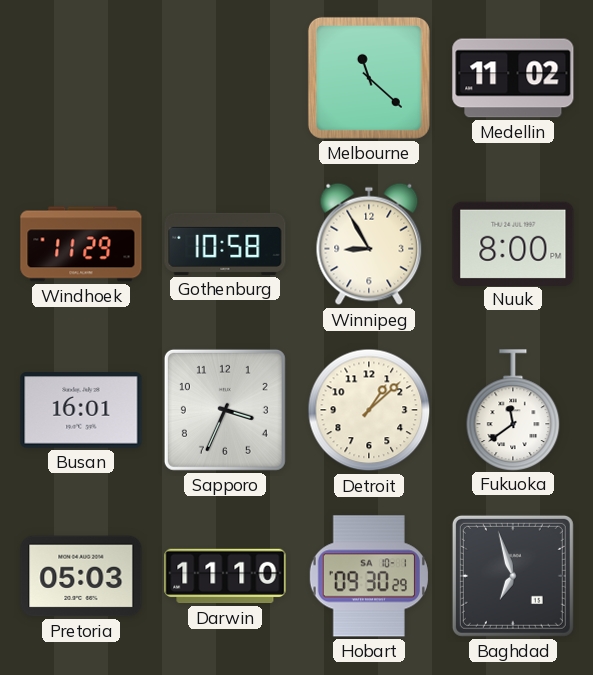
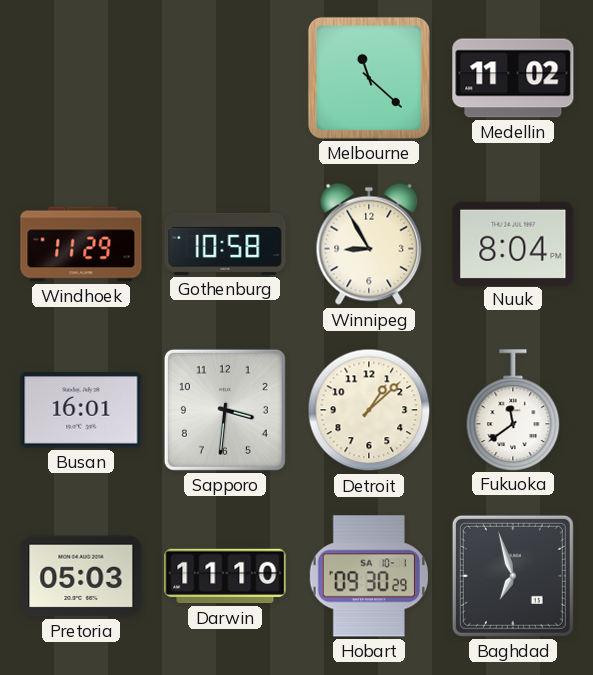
Nuuk: 8:00 -> 8:04
Sapporo: 3:34 -> 3:31
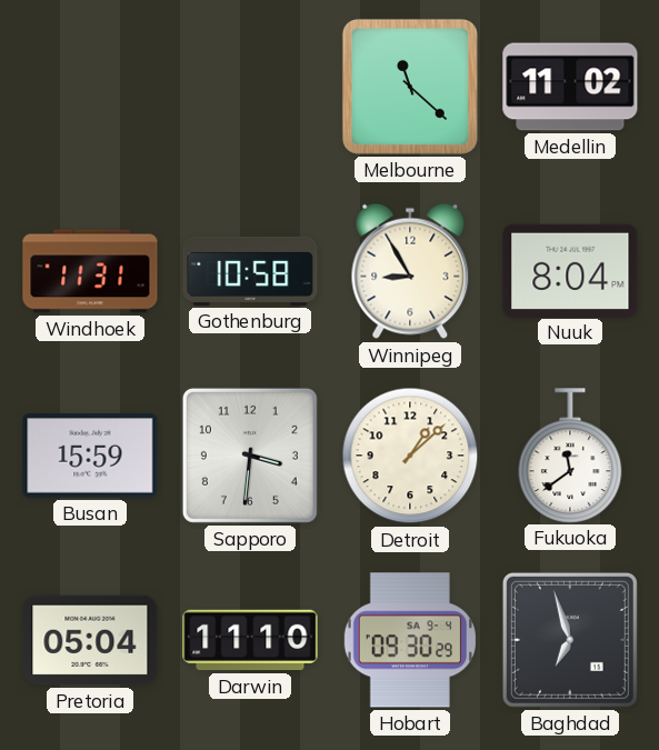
Windhoek: 11:29 -> 11:31
Busan: 16:01 -> 15:59
Pretoria: 05:03 -> 05:04
Hobart date: SA 10-1 -> SA 9-4
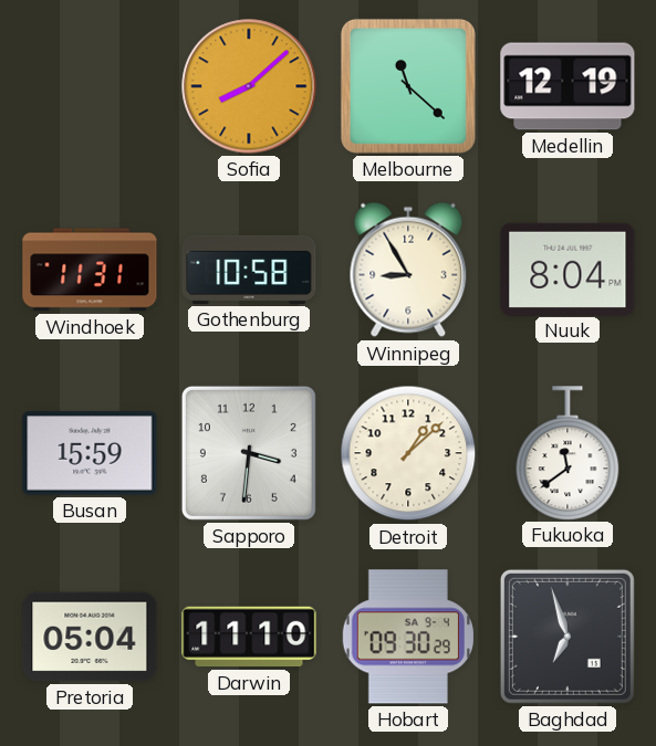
Sofia: none -> 8:08
Medellin: 11:02 -> 12:19
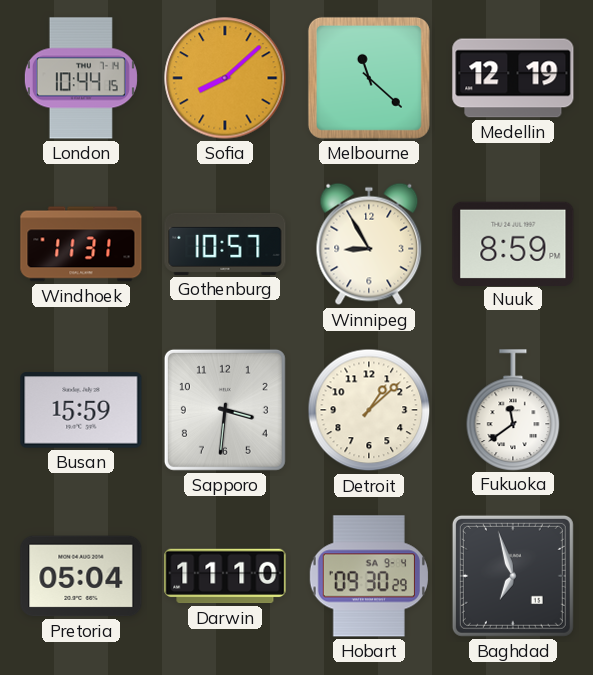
London: none -> 10:44
Gothenburg: 10:58 -> 10:57
Nuuk: 8:04 -> 8:59
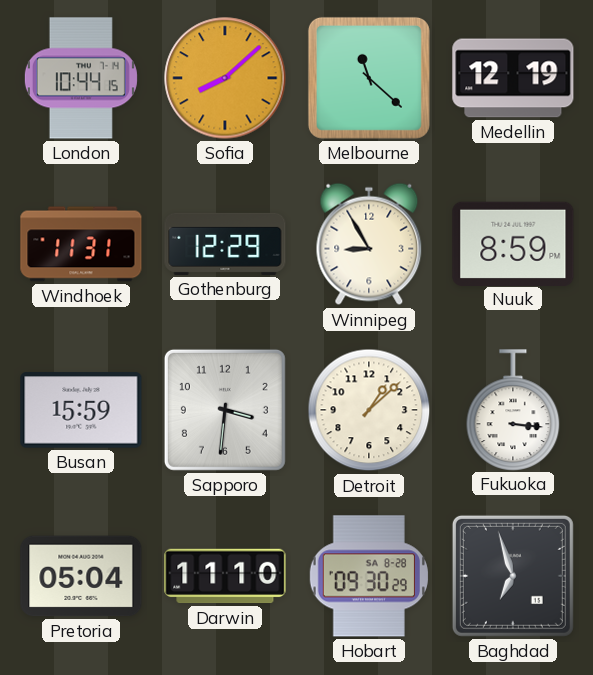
Gothenburg: 10:57 -> 12:29
Fukuoka: 11:39 -> 3:16
Hobart date: SA 9-4 -> SA 8-28
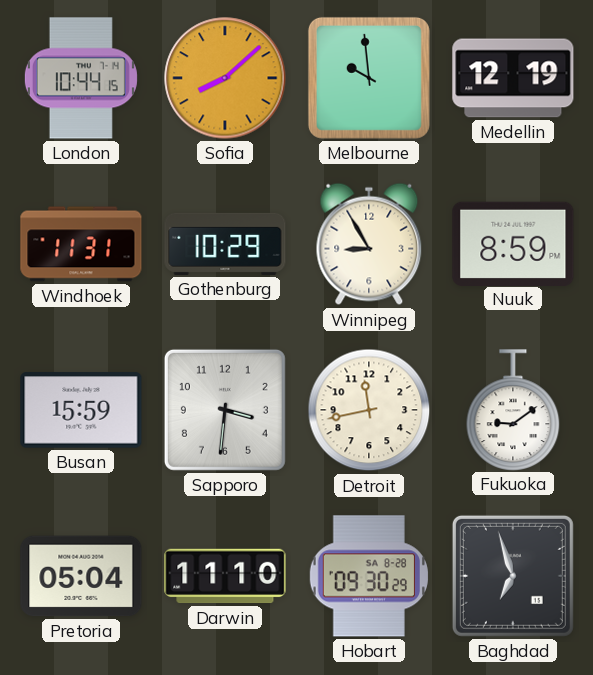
Melbourne: 11:22 -> 9:59
Gothenburg: 12:29 -> 10:29
Detroit: 1:08 -> 11:43
Fukuoka: 3:16 -> 9:09
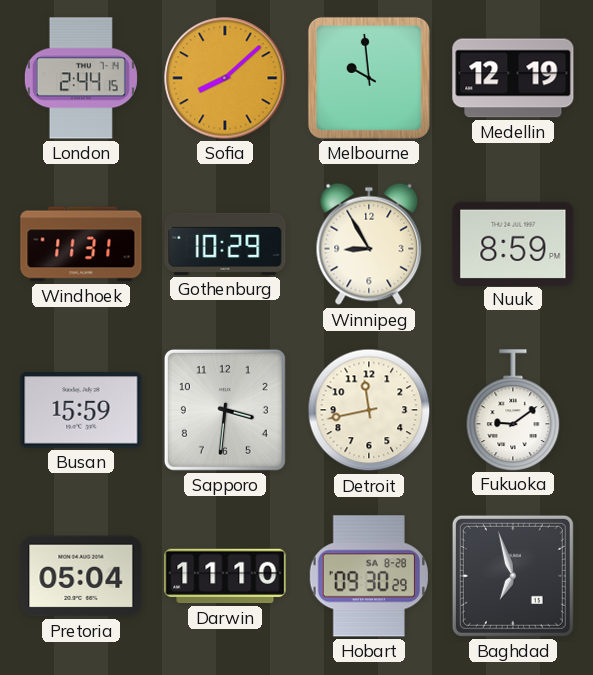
London: 10:44 -> 2:44
